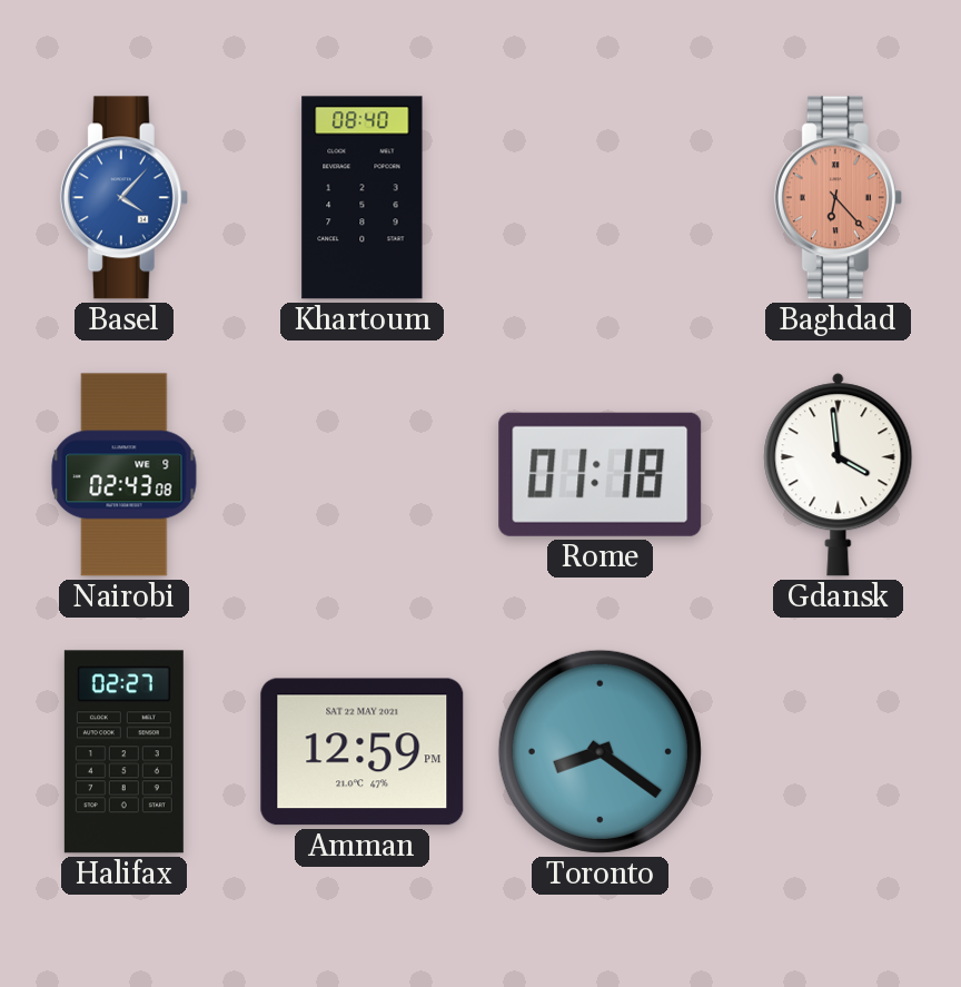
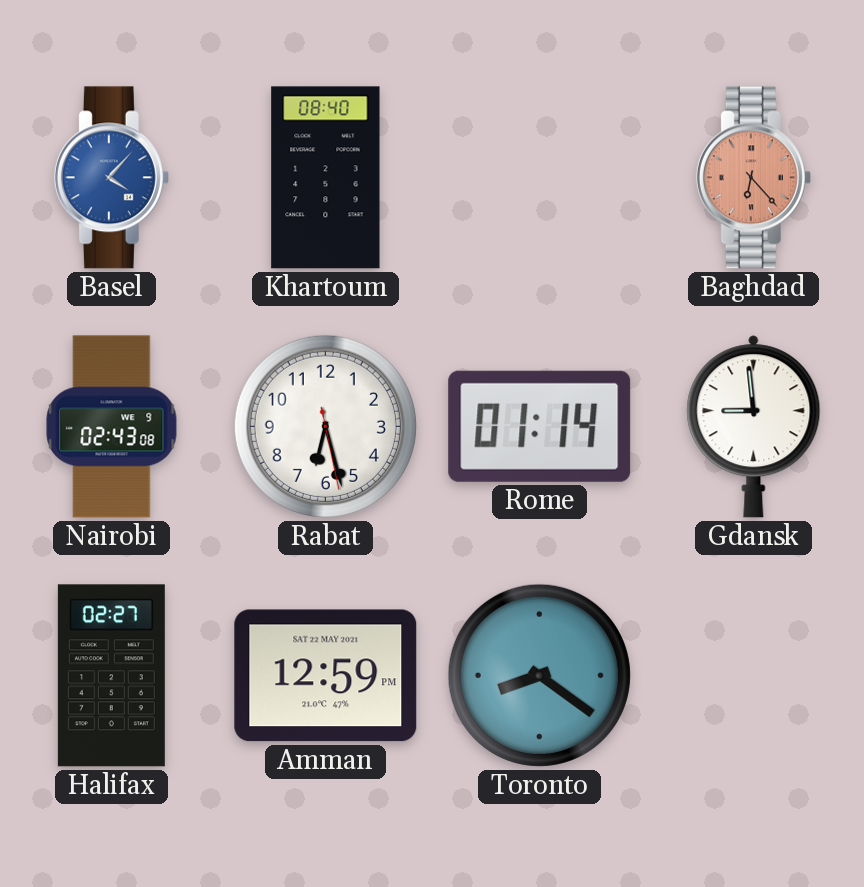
Rabat: none -> 6:27
Rome: 01:18 -> 01:14
Gdansk: 3:59 -> 8:59
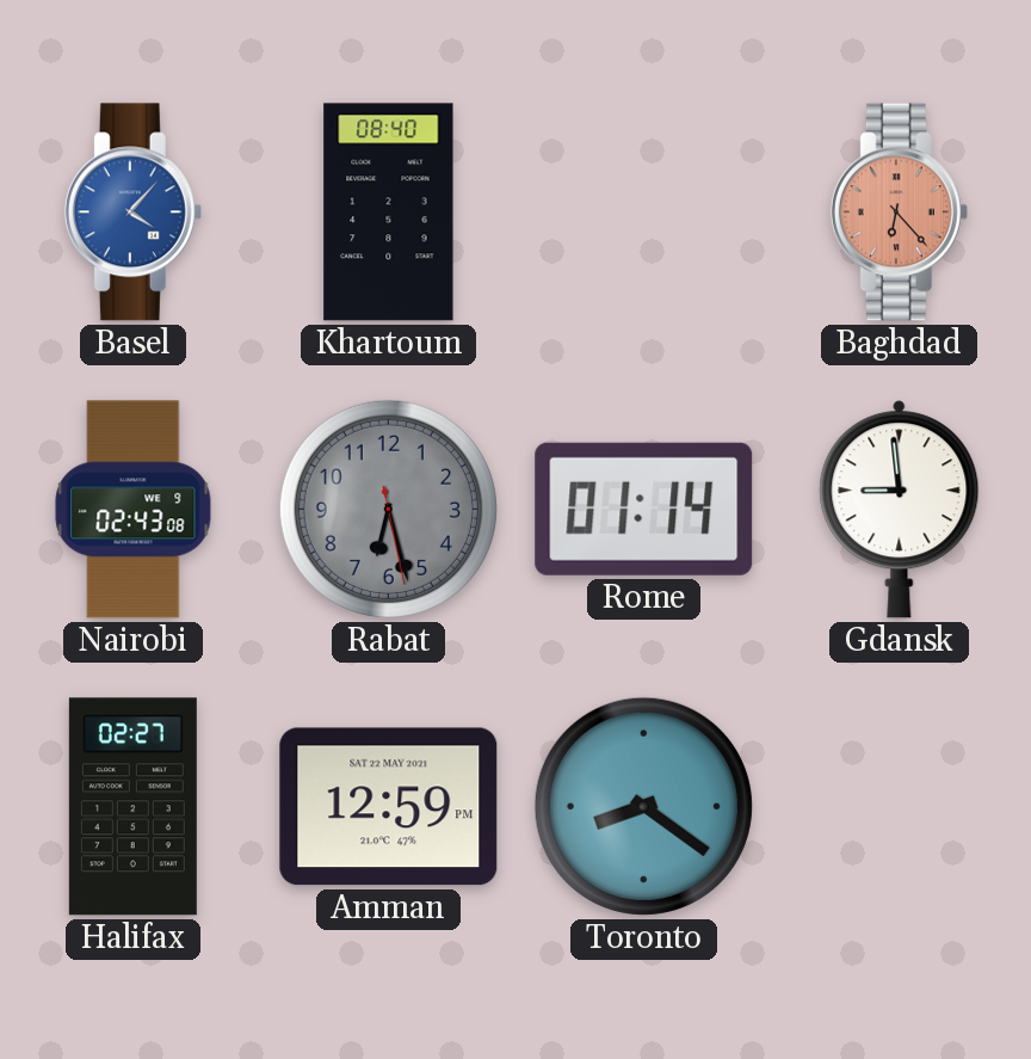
Rabat dial: white -> grey
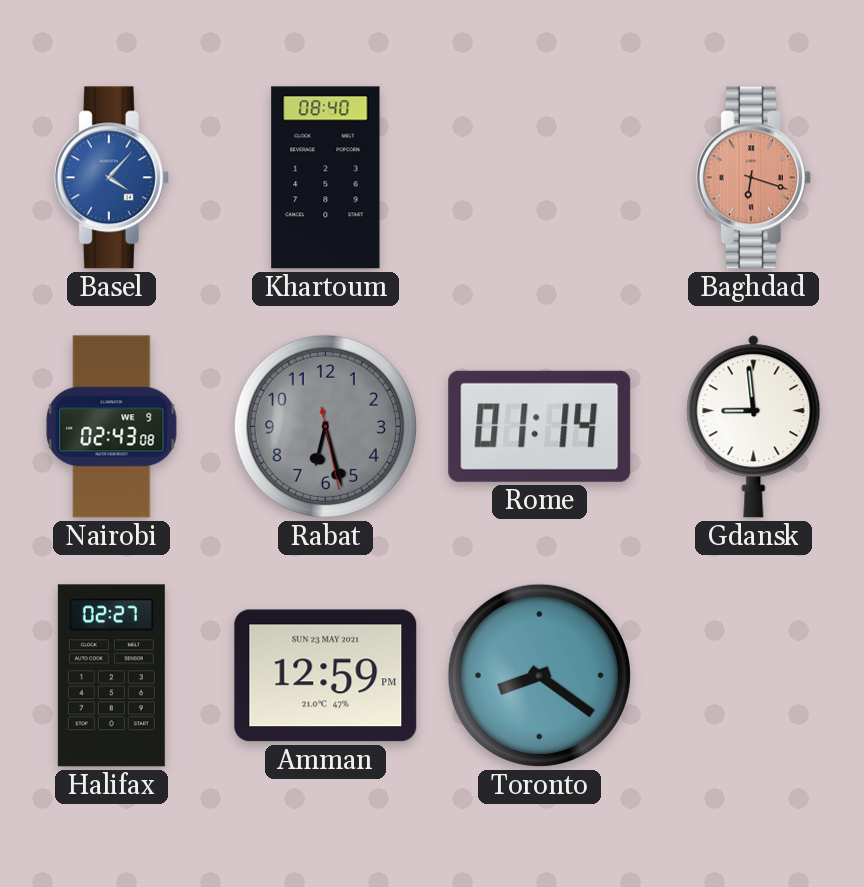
Baghdad: 6:23 -> 6:18
Amman date: SAT 22 MAY 2021 -> SUN 23 MAY 2021
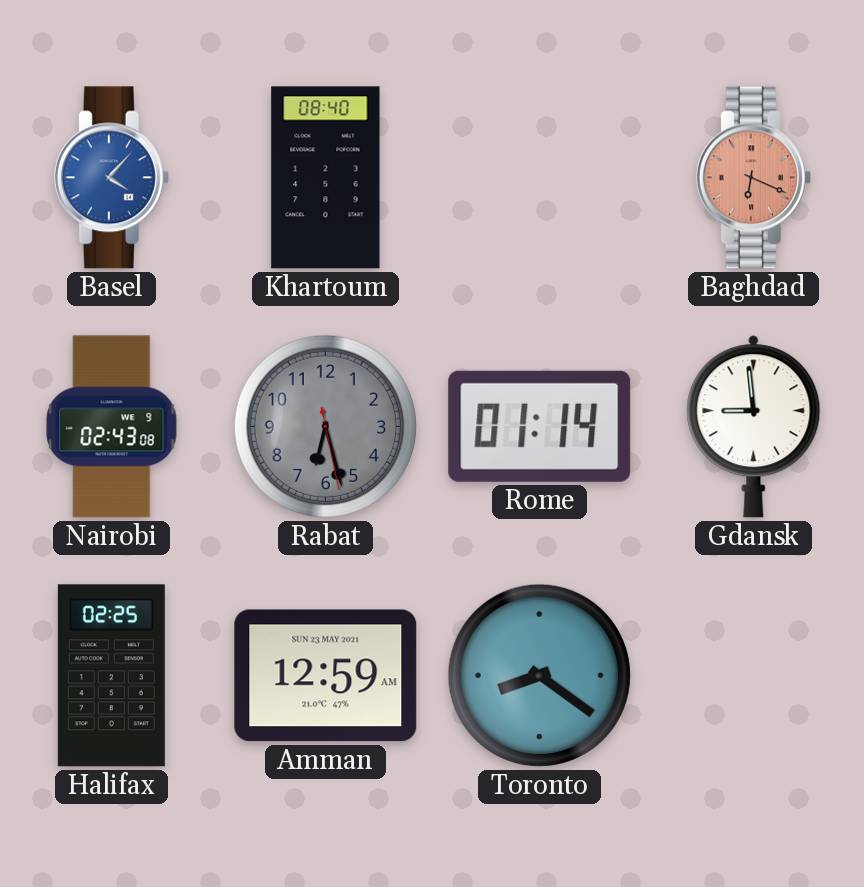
Baghdad: 6:18 -> 6:19
Halifax: 02:27 -> 02:25
Amman: 12:59 PM -> 12:59 AM
